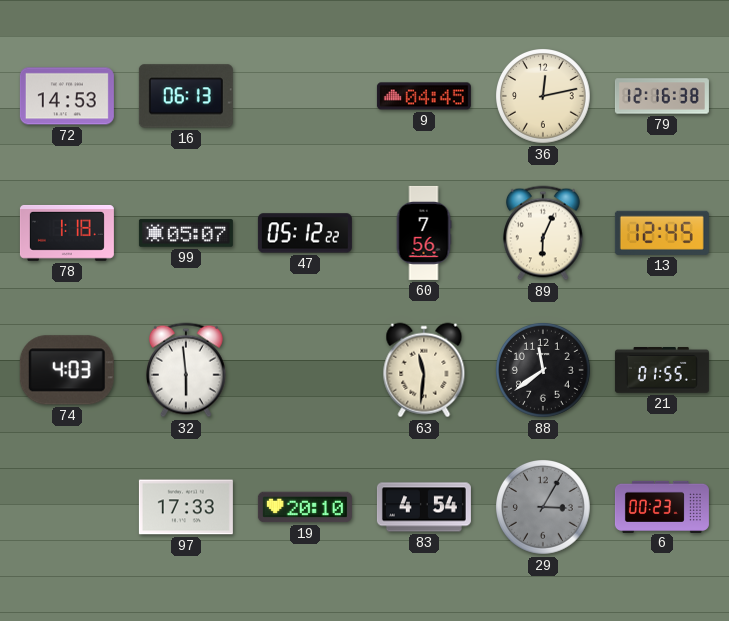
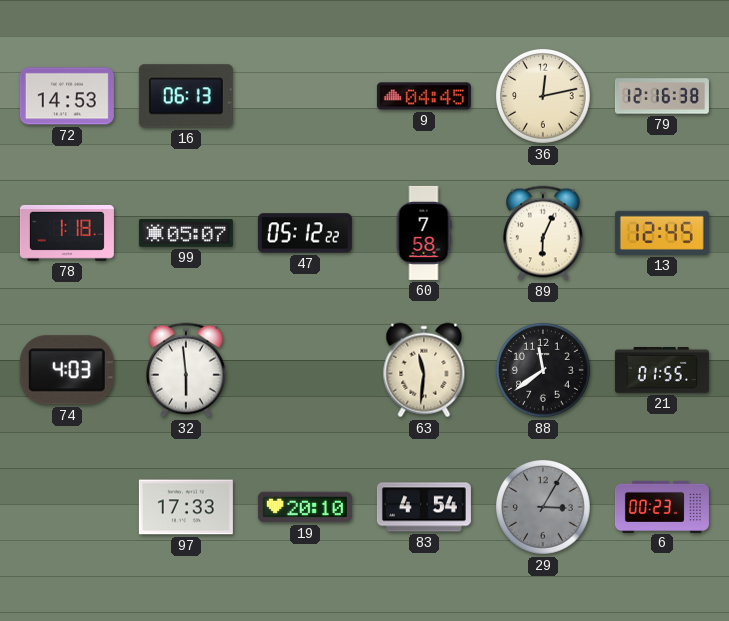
60: 7:56 -> 7:58
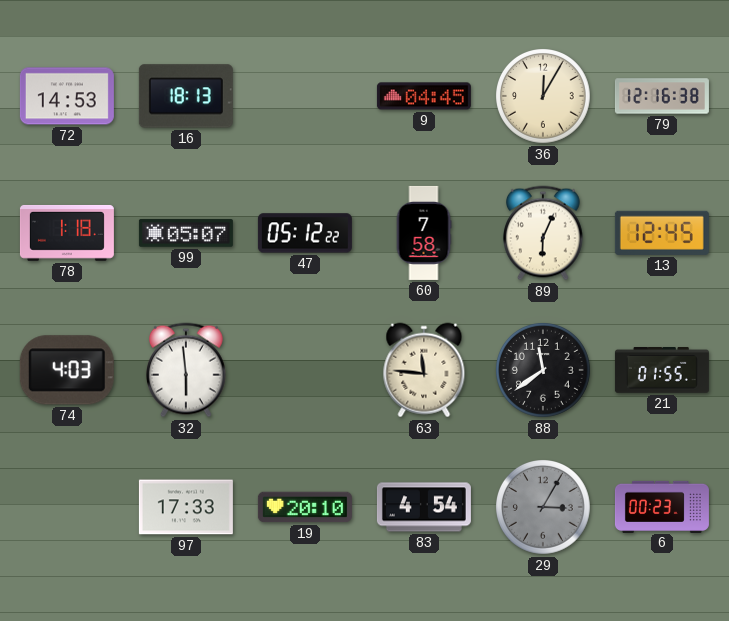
16: 06:13 -> 18:13
36: 12:13 -> 12:05
63: 11:31 -> 11:46
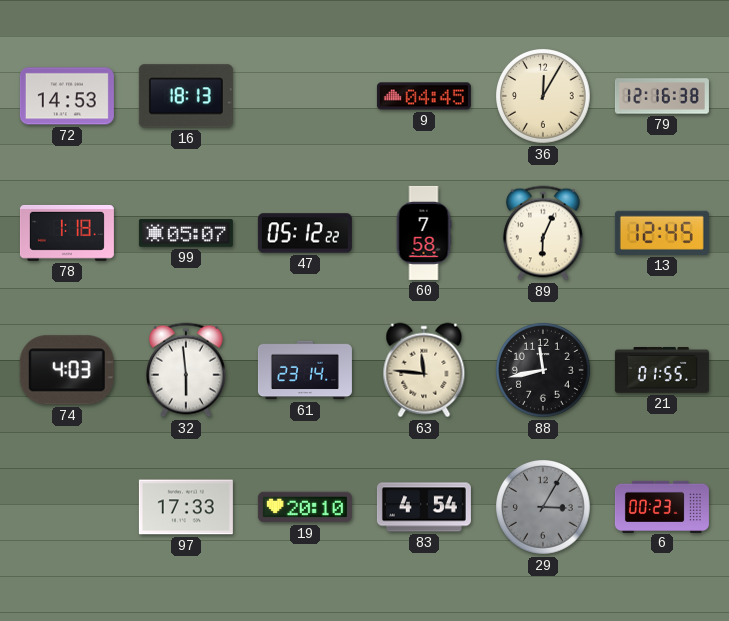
61: none -> 23:14
88: 11:39 -> 11:43
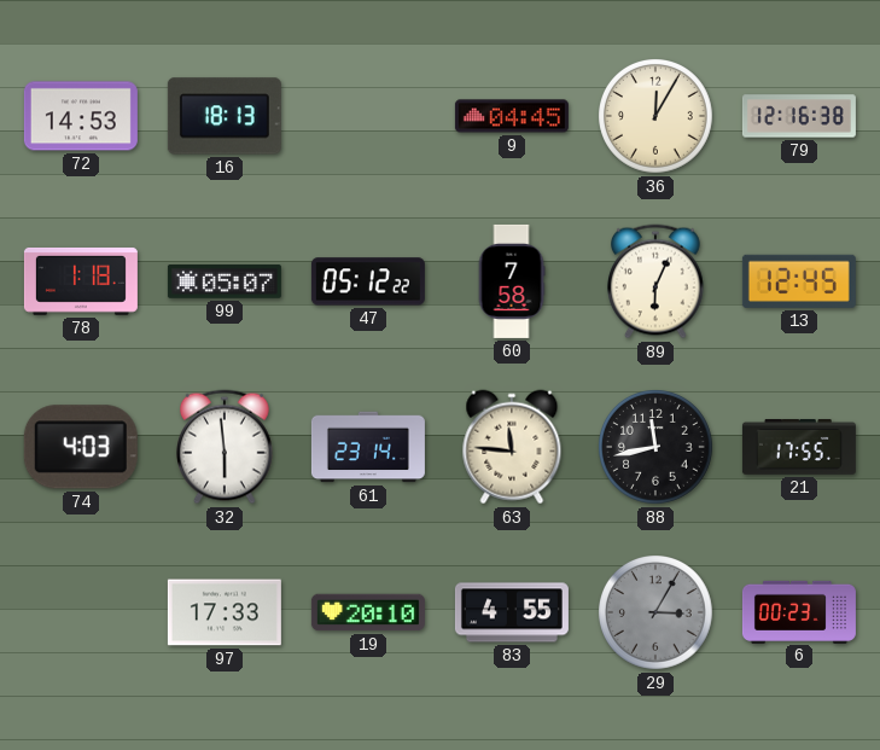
21: 01:55 -> 17:55
83: 4:54 -> 4:55
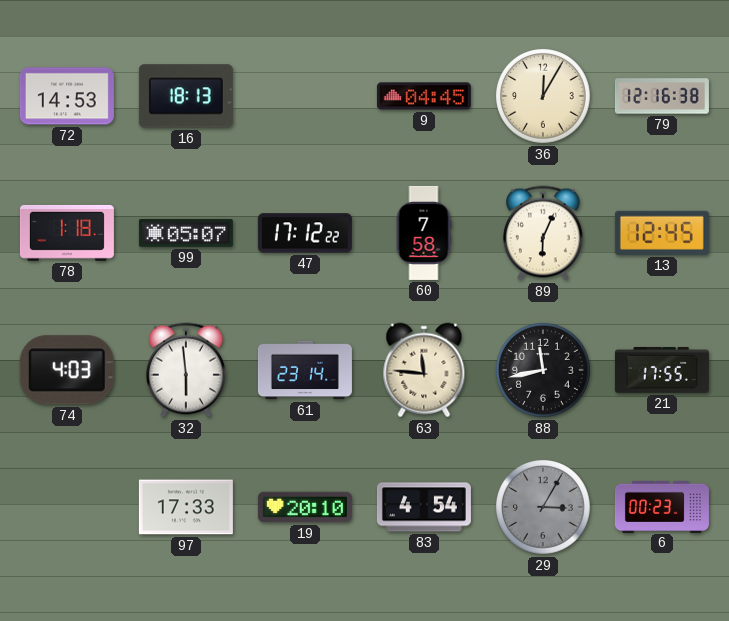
47: 05:12 -> 17:12
83: 4:55 -> 4:54
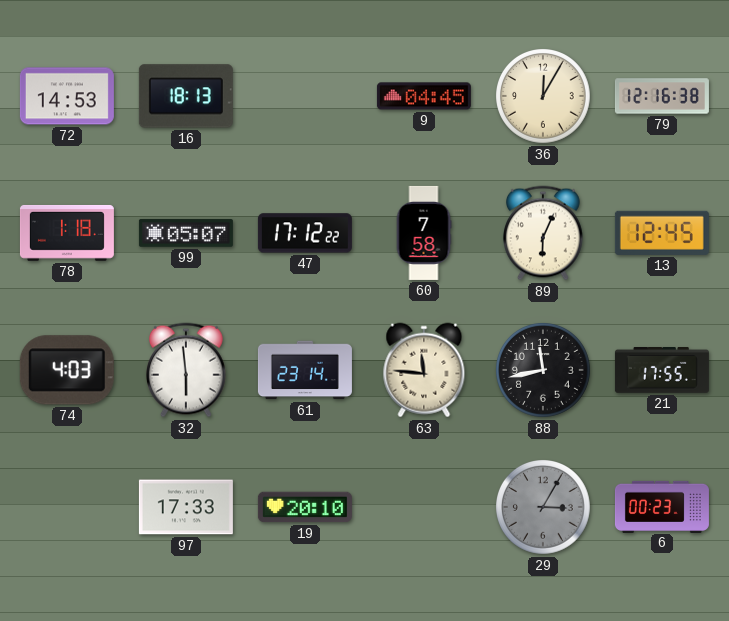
83: 4:54 -> none
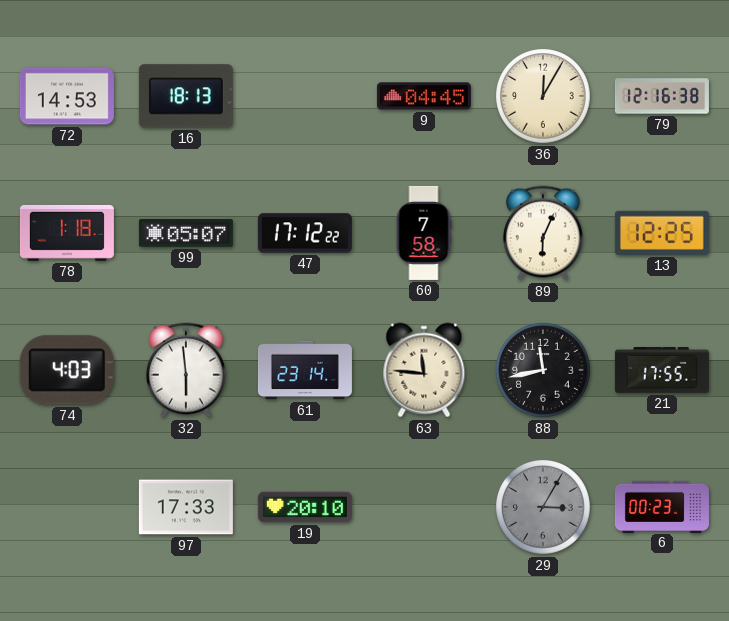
13: 12:45 -> 12:25
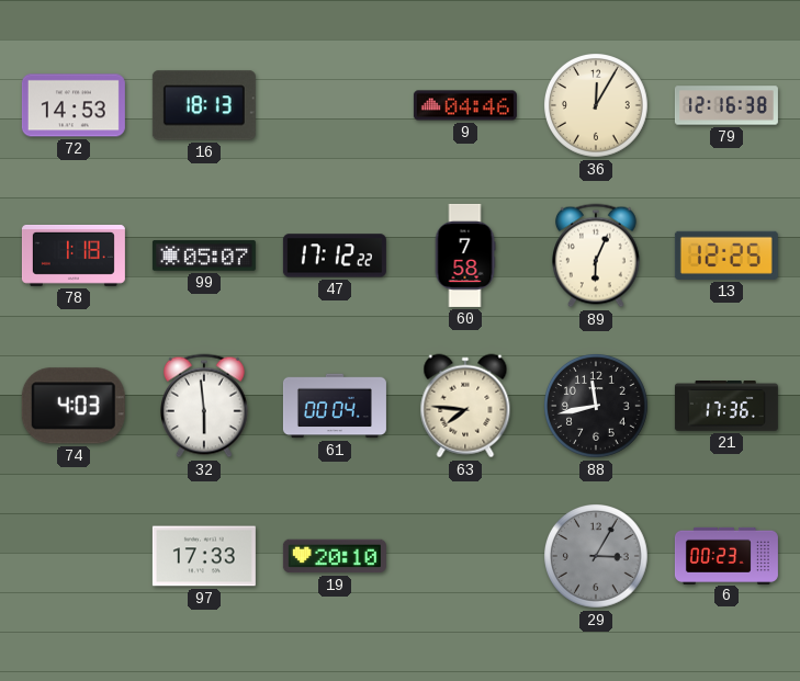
9: 04:45 -> 04:46
61: 23:14 -> 00:04
63: 11:46 -> 7:46
21: 17:55 -> 17:36
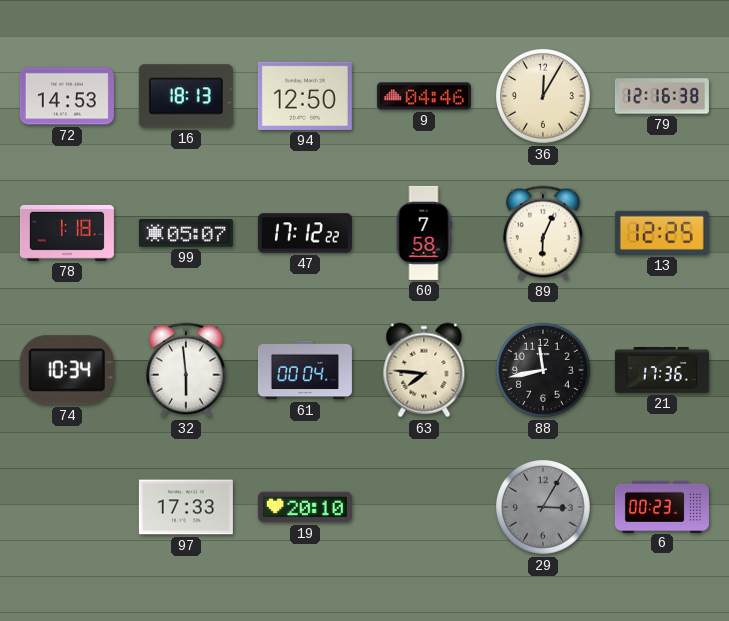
94: none -> 12:50
74: 4:03 -> 10:34
